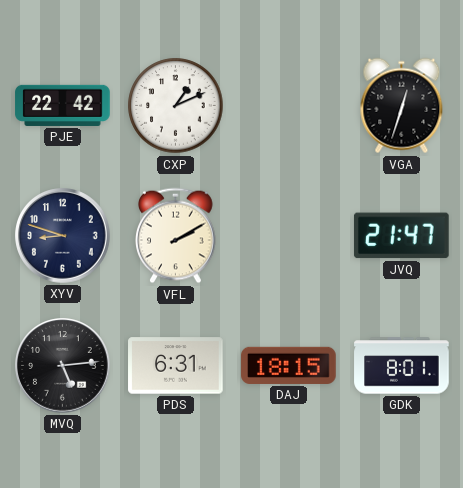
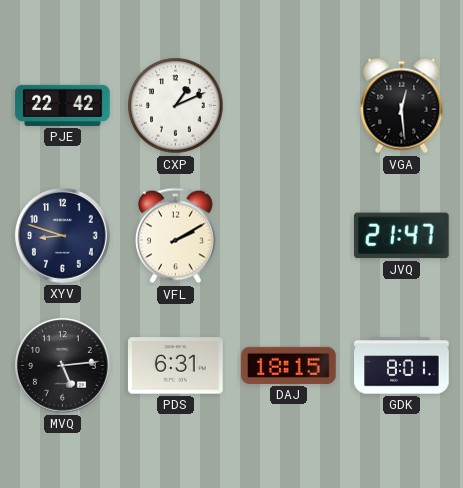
VGA: 12:33 -> 12:29
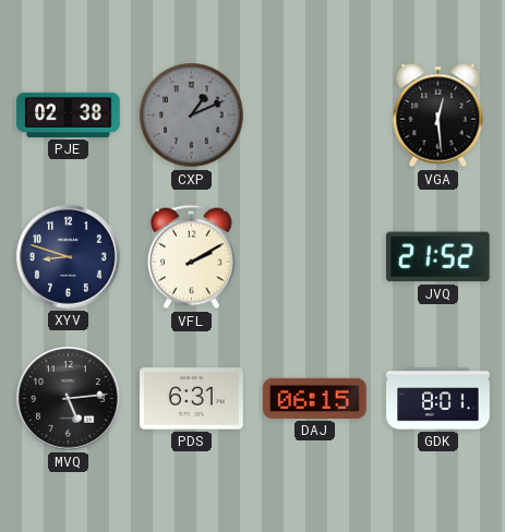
PJE: 22:42 -> 02:38
CXP dial: white -> grey
JVQ: 21:47 -> 21:52
DAJ: 18:15 -> 06:15
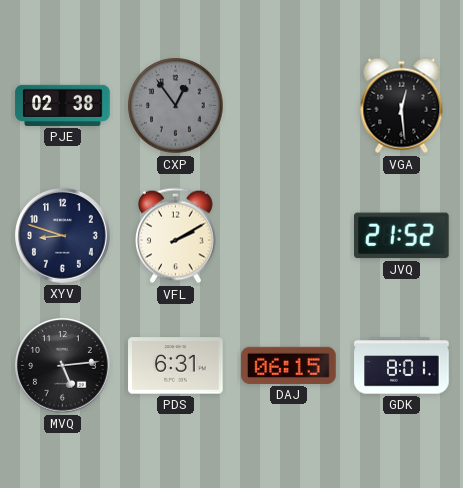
CXP: 1:11 -> 12:54
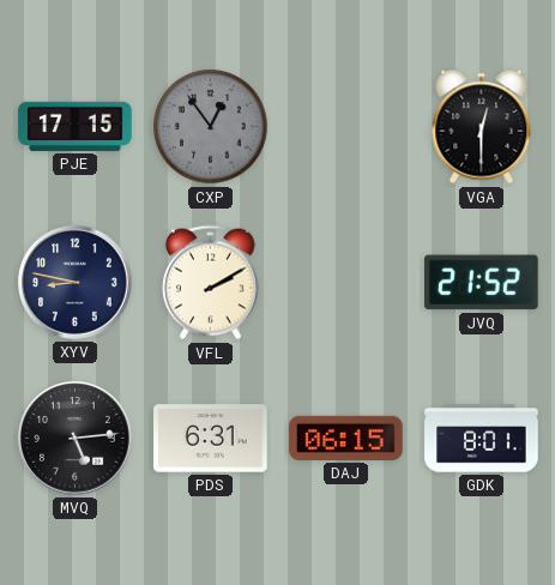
PJE: 02:38 -> 17:15
VGA: 12:29 -> 12:30
XYV: 8:48 -> 8:47
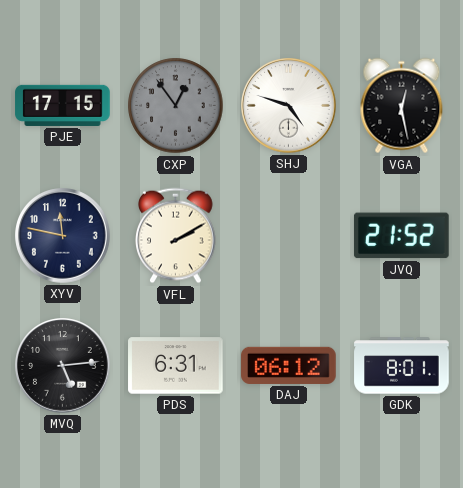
SHJ: none -> 4:48
VGA: 12:30 -> 12:28
XYV: 8:47 -> 11:47
DAJ: 06:15 -> 06:12
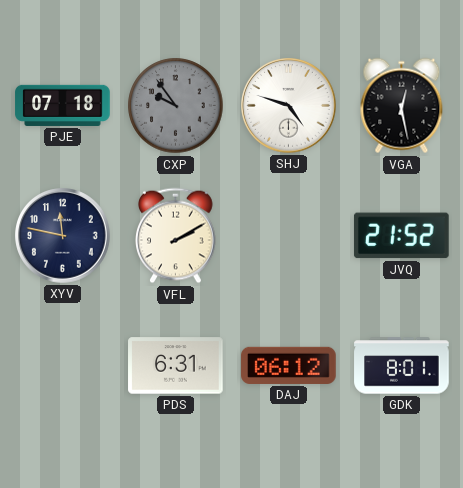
PJE: 17:15 -> 07:18
CXP: 12:54 -> 9:54
MVQ: 5:14 -> none
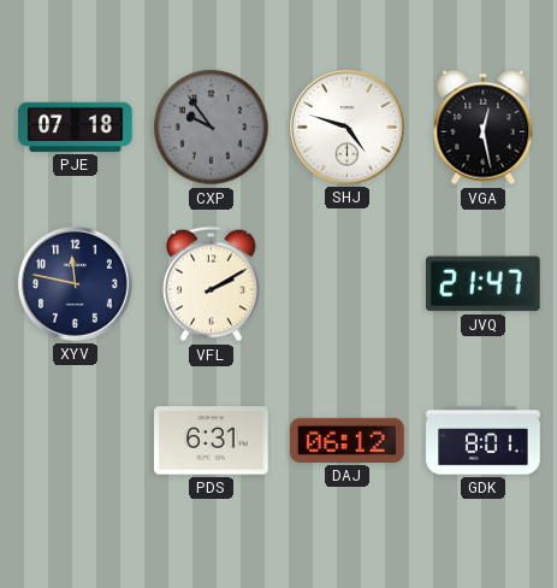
JVQ: 21:52 -> 21:47
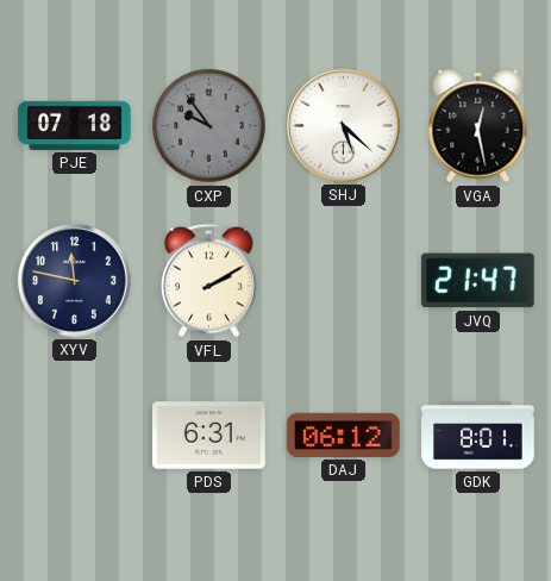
SHJ: 4:48 -> 5:22
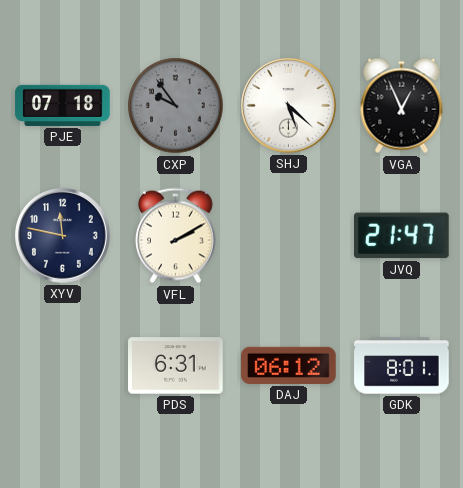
VGA: 12:28 -> 12:56
